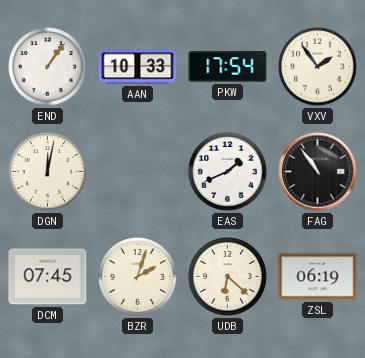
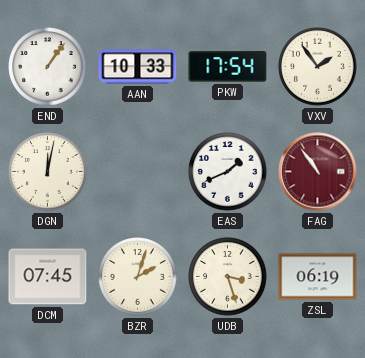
FAG dial: black -> burgundy
UDB: 6:22 -> 3:27
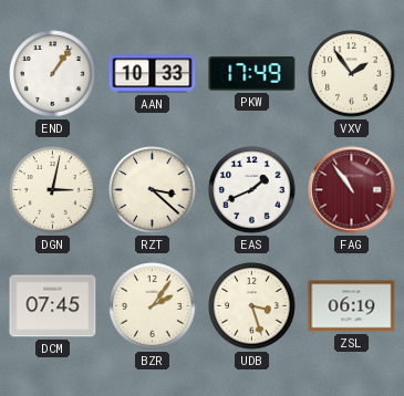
PKW: 17:54 -> 17:49
DGN: 12:02 -> 3:02
RZT: none -> 3:22
BZR: 2:03 -> 2:06
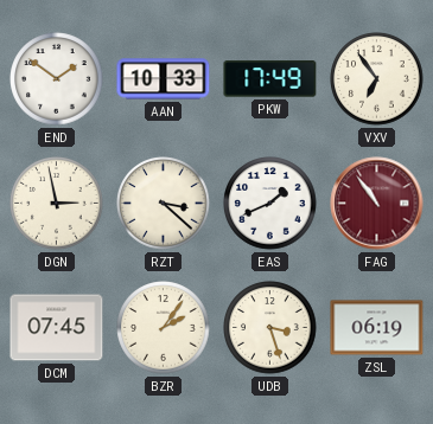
END: 1:06 -> 1:51
VXV: 1:54 -> 6:54
DGN: 3:02 -> 2:58
